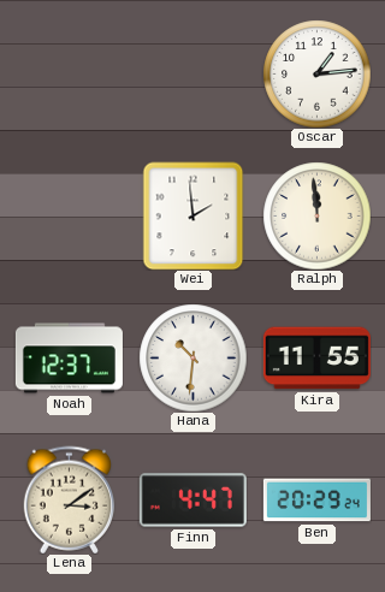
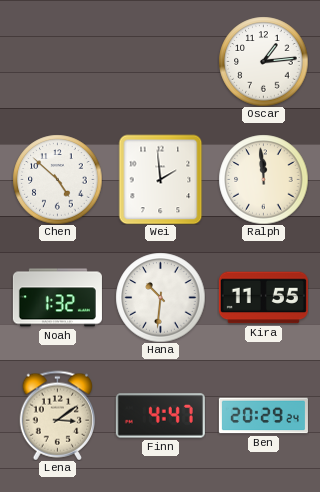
Chen: none -> 4:52
Noah: 12:37 -> 1:32
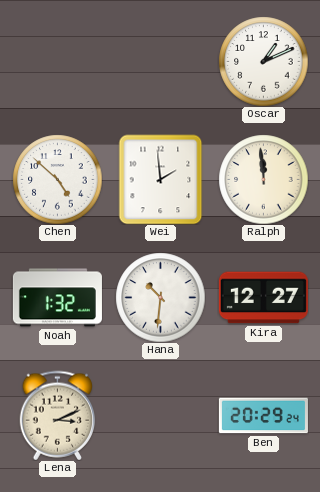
Oscar: 1:14 -> 1:11
Kira: 11:55 -> 12:27
Lena: 3:09 -> 3:11
Finn: 4:47 -> none
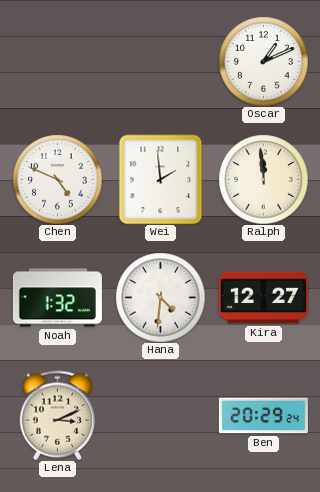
Chen: 4:52 -> 4:49
Hana: 10:31 -> 4:31
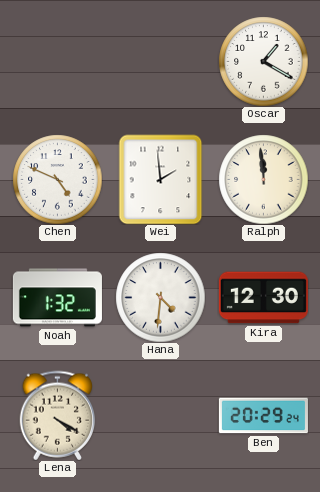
Oscar: 1:11 -> 1:20
Kira: 12:27 -> 12:30
Lena: 3:11 -> 4:20
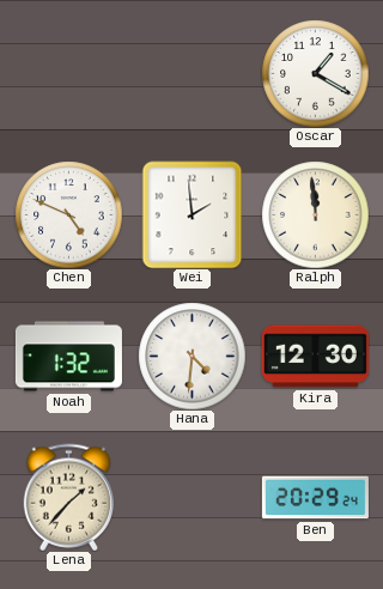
Lena: 4:20 -> 1:37
